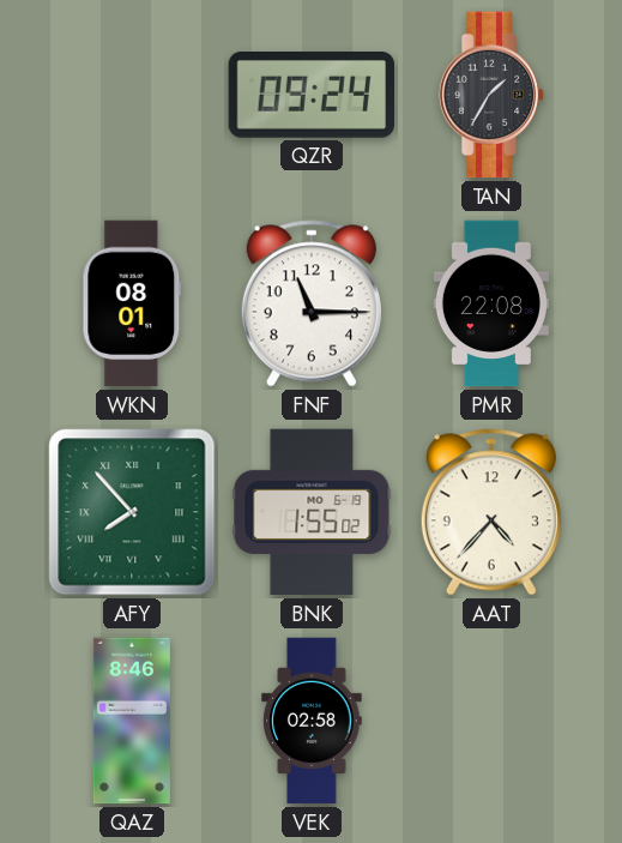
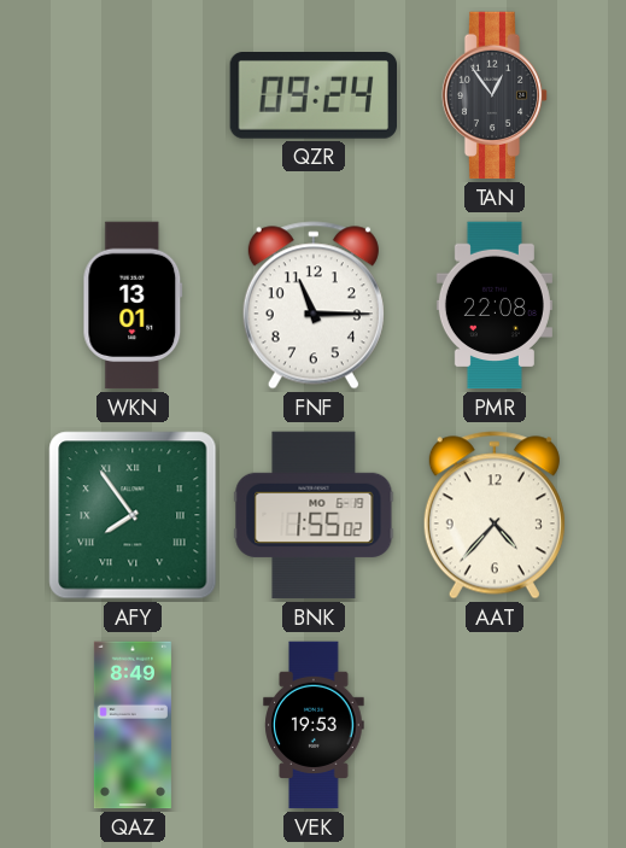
TAN: 1:35 -> 12:54
WKN: 08:01 -> 13:01
AFY: 7:53 -> 7:54
QAZ: 8:46 -> 8:49
VEK: 02:58 -> 19:53
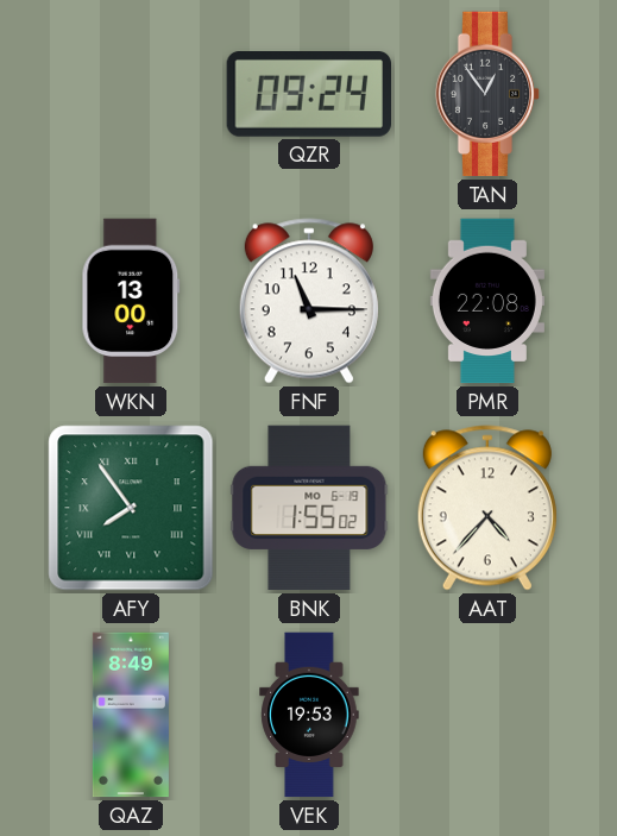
WKN: 13:01 -> 13:00
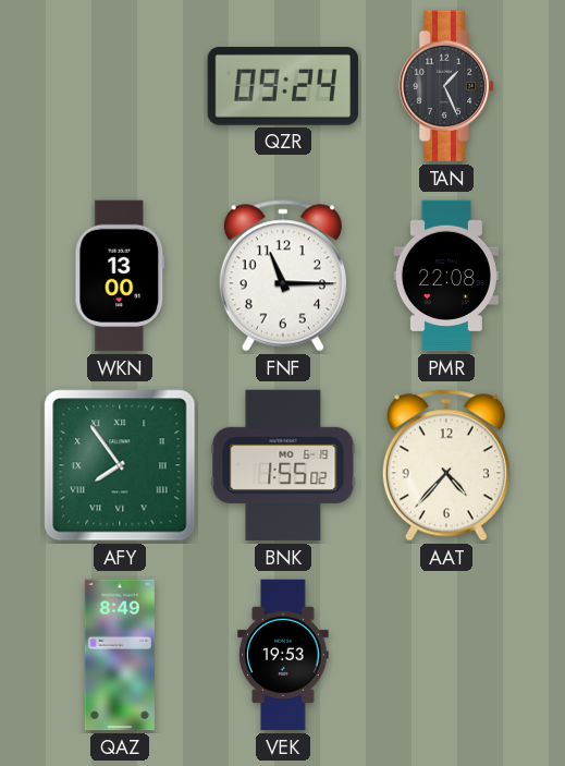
TAN: 12:54 -> 1:26
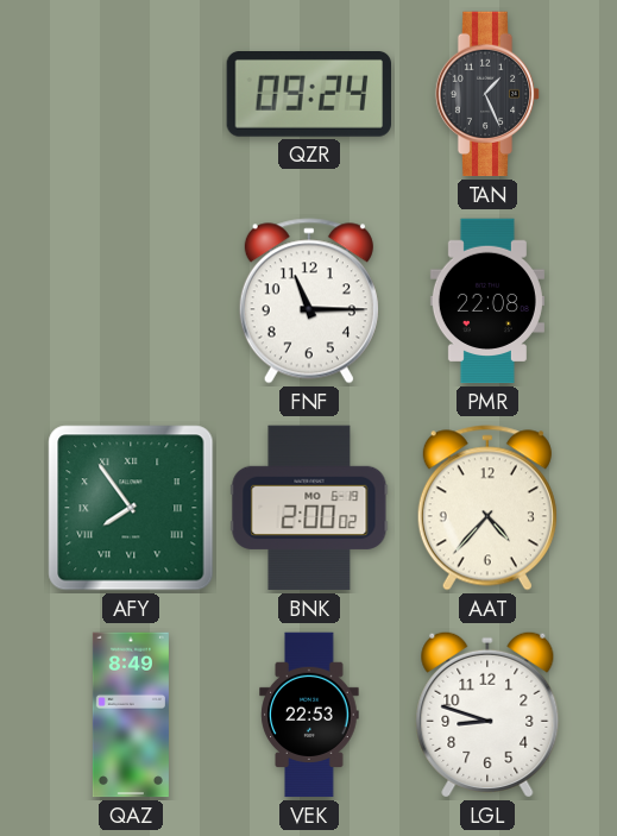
WKN: 13:00 -> none
BNK: 1:55 -> 2:00
VEK: 19:53 -> 22:53
LGL: none -> 8:48
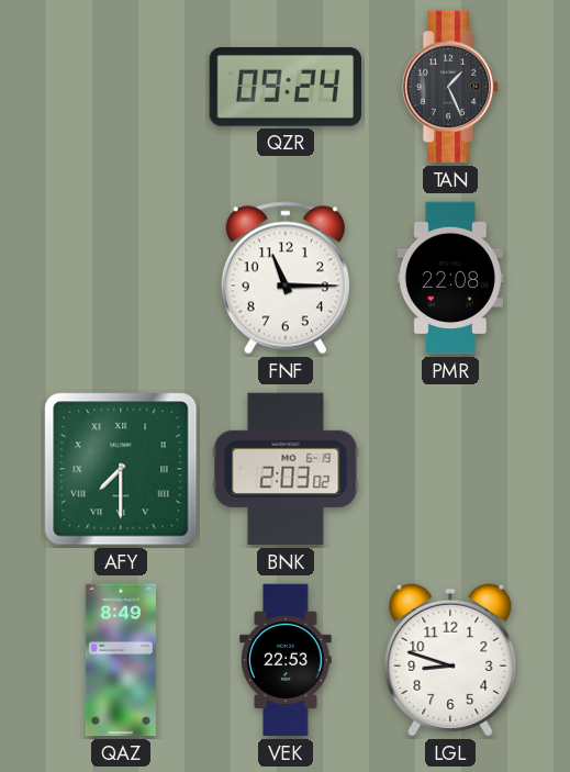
AFY: 7:54 -> 7:30
BNK: 2:00 -> 2:03
AAT: 4:37 -> none
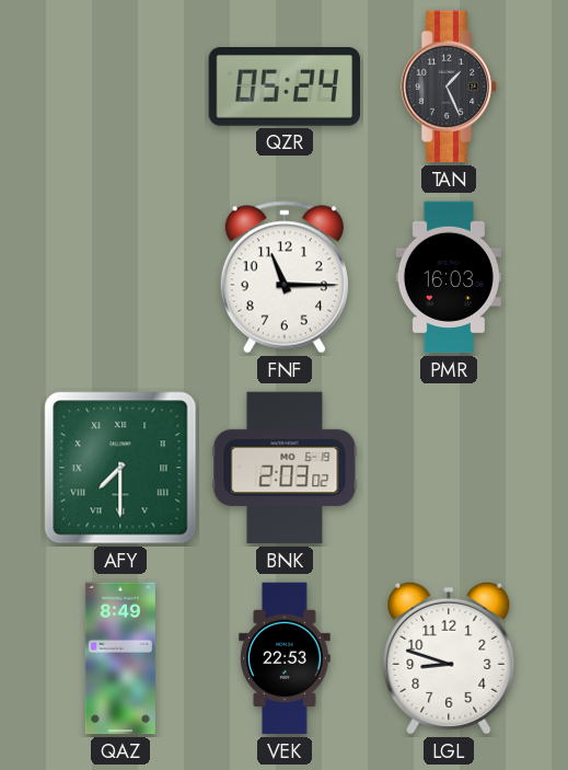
QZR: 09:24 -> 05:24
PMR: 22:08 -> 16:03
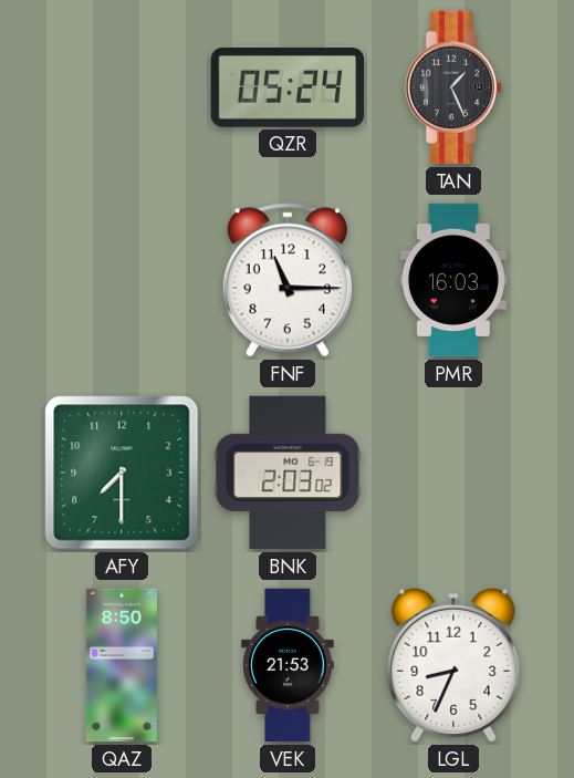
AFY numerals: Roman -> Arabic
QAZ: 8:49 -> 8:50
VEK: 22:53 -> 21:53
LGL: 8:48 -> 8:34
